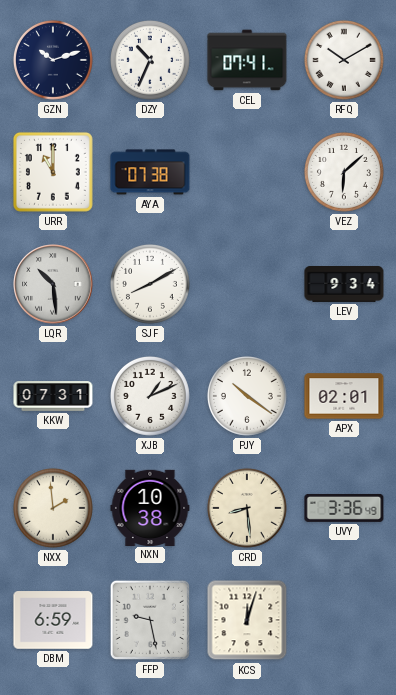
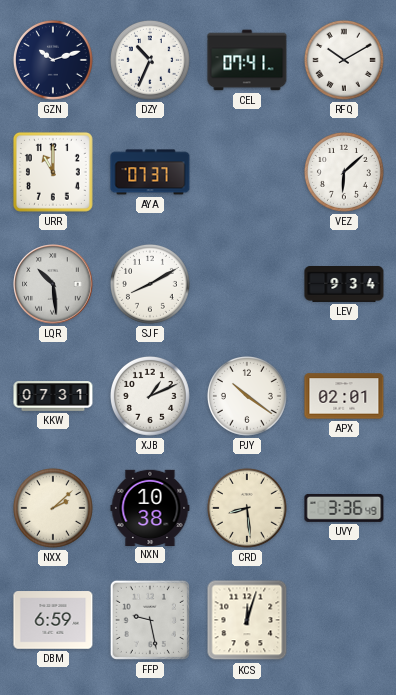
AYA: 07:38 -> 07:37
NXX: 1:59 -> 2:08
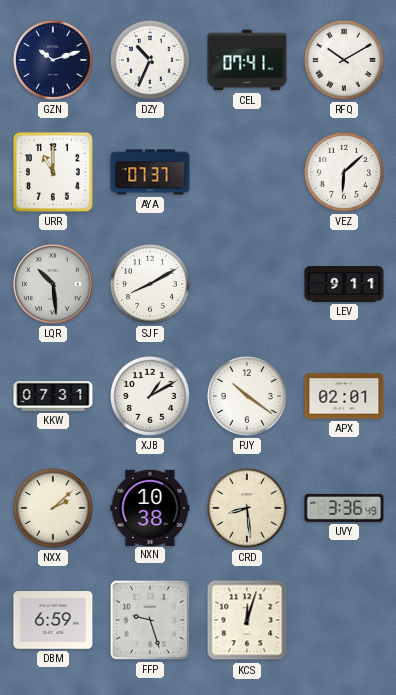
LEV: 9:34 -> 9:11
XJB: 1:11 -> 1:10
FFP: 9:28 -> 9:27
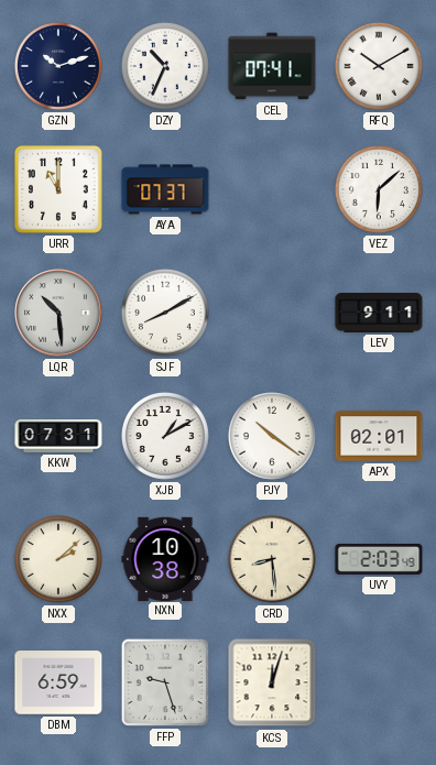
UVY: 3:36 -> 2:03
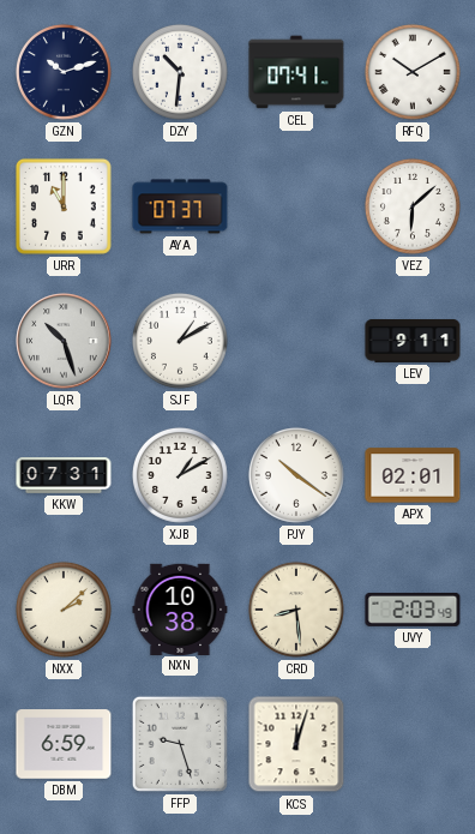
DZY: 10:34 -> 10:31
LQR: 10:29 -> 10:27
SJF: 8:10 -> 1:10
